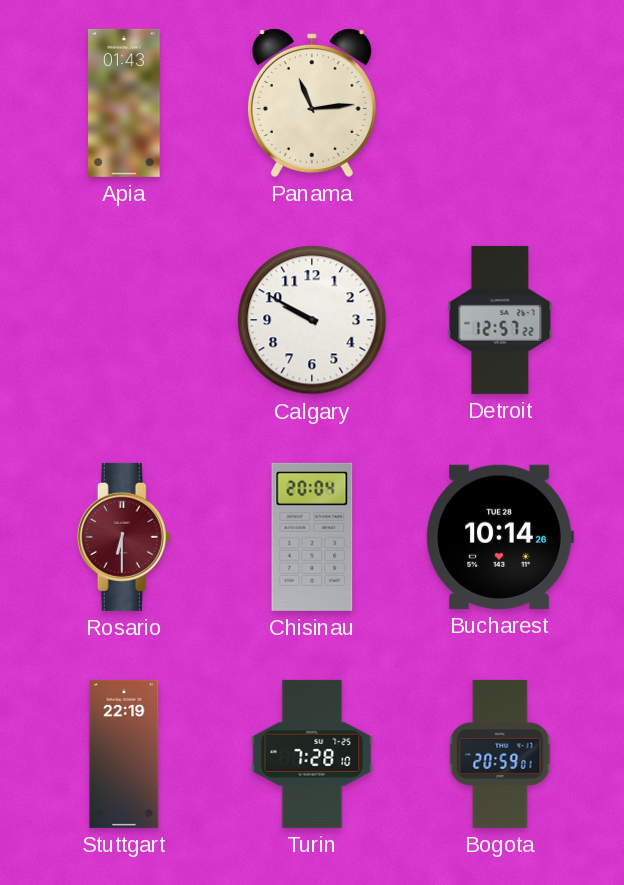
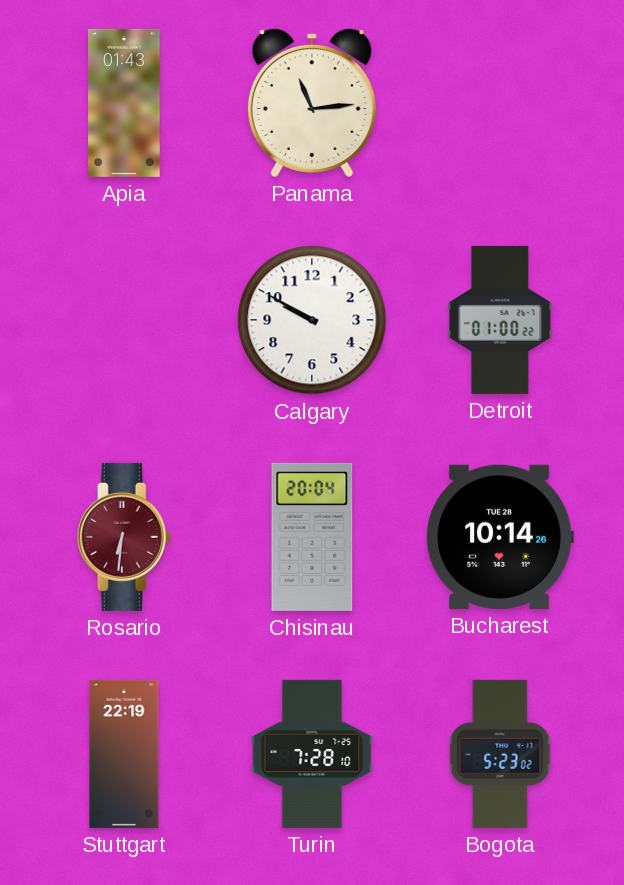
Detroit: 12:57 -> 01:00
Rosario: 6:30 -> 6:31
Bogota: 20:59 -> 5:23
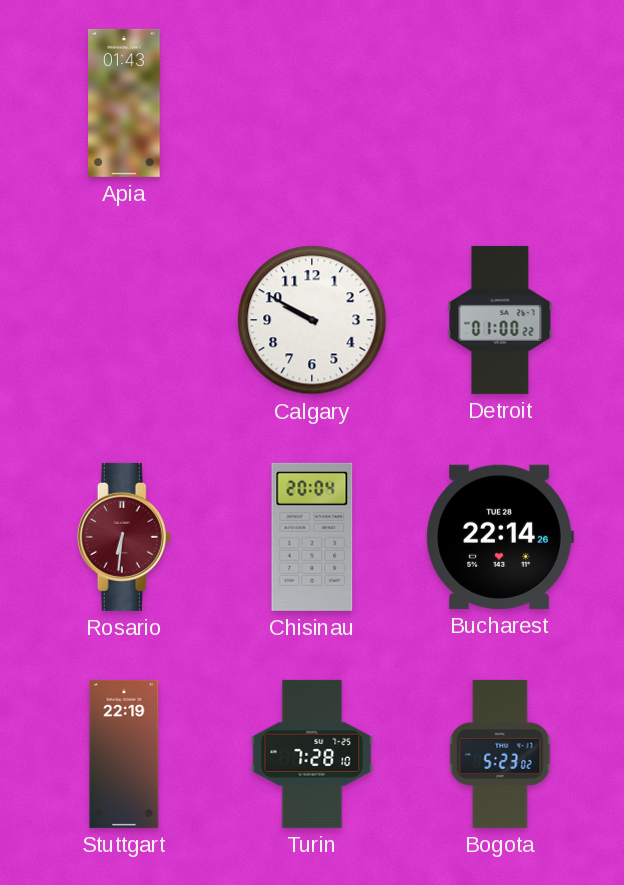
Panama: 11:14 -> none
Bucharest: 10:14 -> 22:14
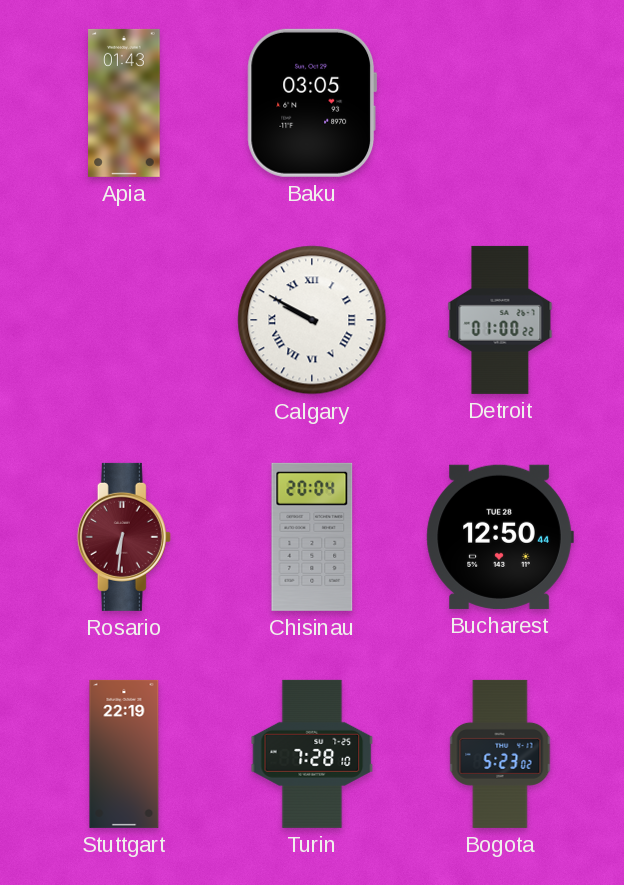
Baku: none -> 03:05
Calgary numerals: Arabic -> Roman
Bucharest: 22:14 -> 12:50
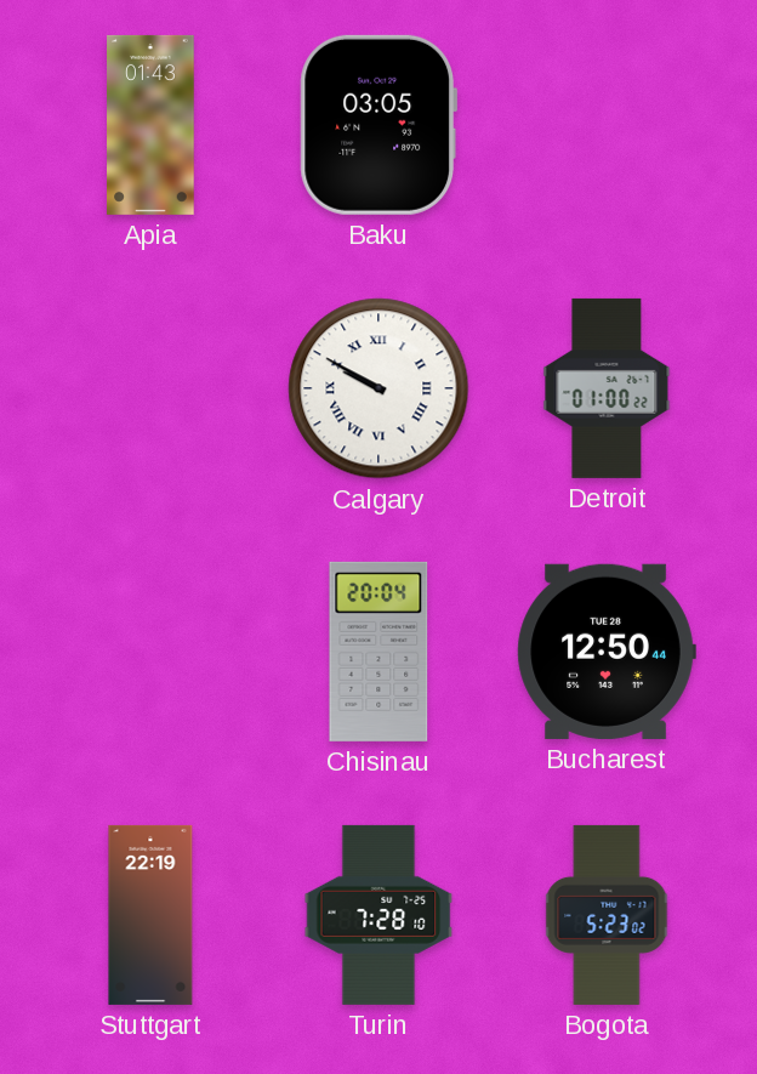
Rosario: 6:31 -> none
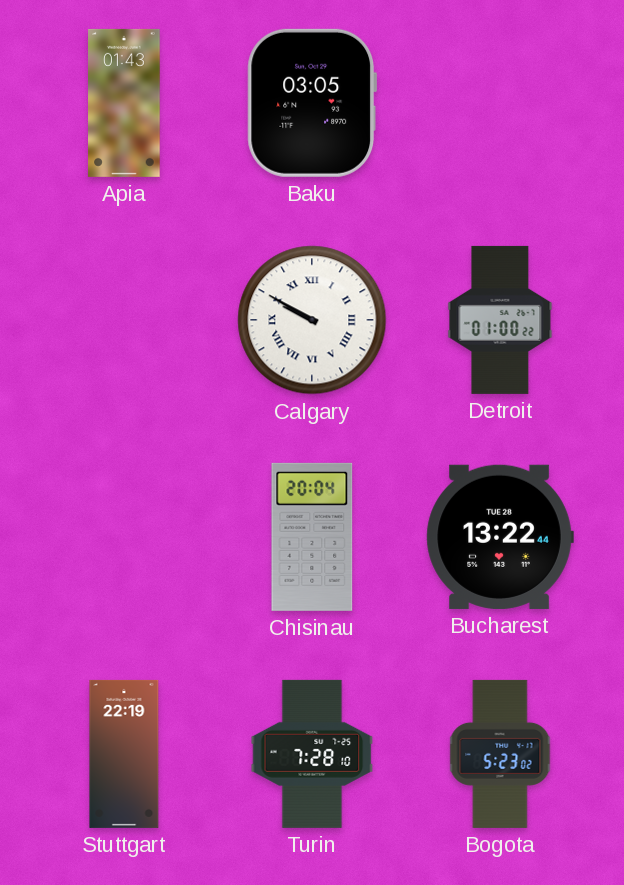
Bucharest: 12:50 -> 13:22
